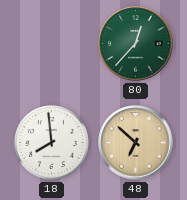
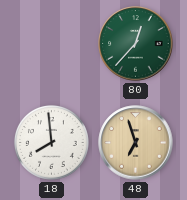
48: 6:52 -> 6:57
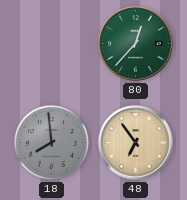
18 dial: white -> grey
48: 6:57 -> 6:54
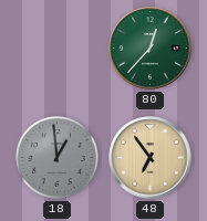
18: 7:59 -> 12:59
